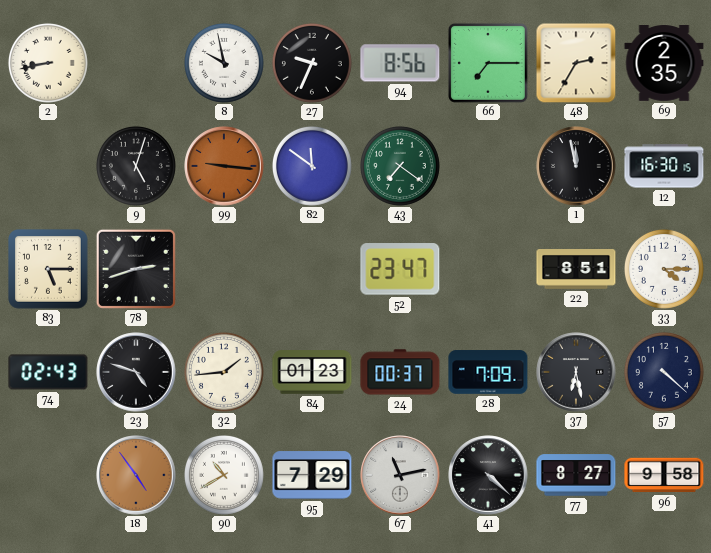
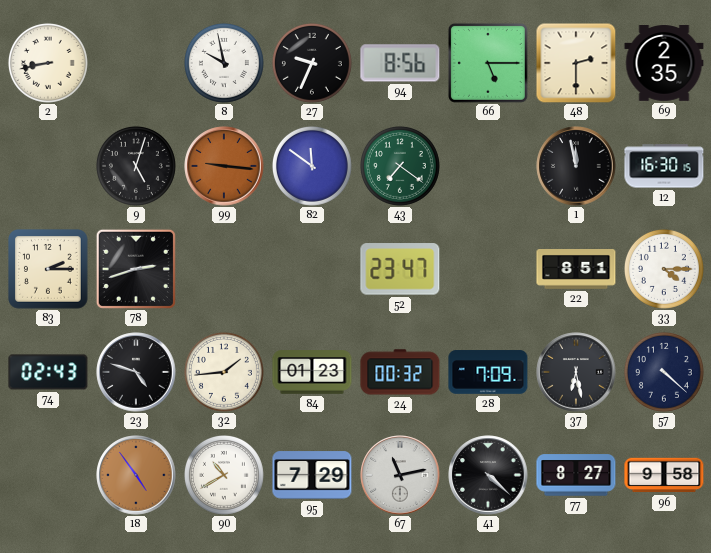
66: 7:15 -> 5:15
48: 2:35 -> 2:30
83: 5:15 -> 2:15
24: 00:37 -> 00:32
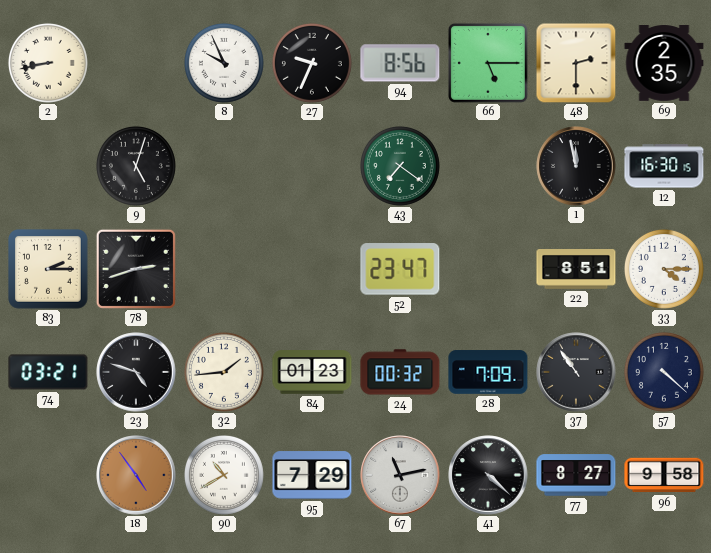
8: 9:58 -> 9:56
99: 9:16 -> none
82: 11:51 -> none
74: 02:43 -> 03:21
37: 6:28 -> 10:54
